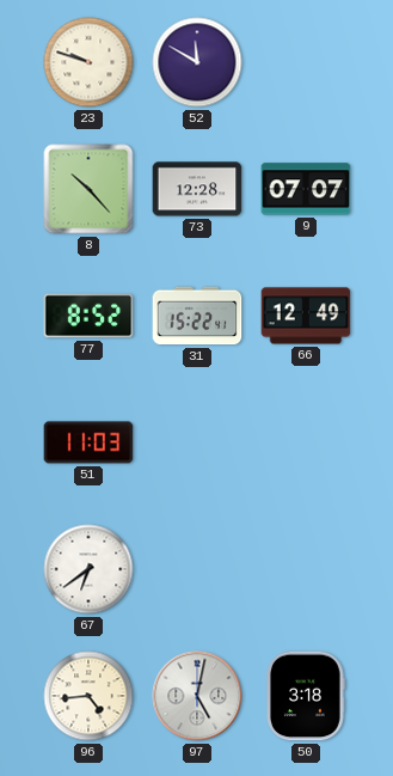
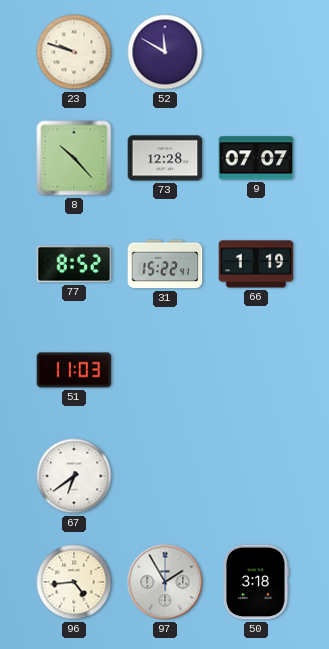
66: 12:49 -> 1:19
97: 5:02 -> 1:55
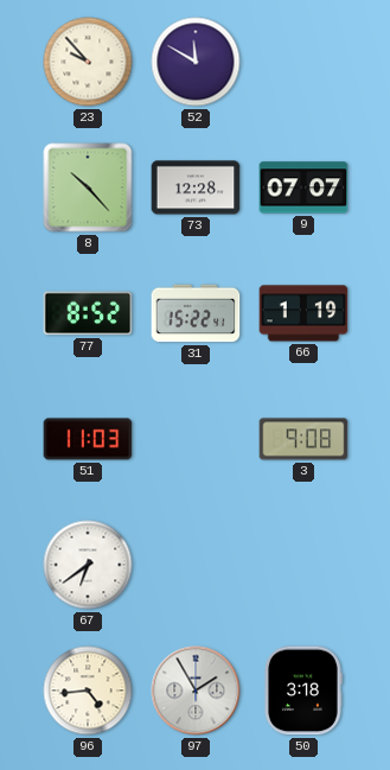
23: 9:48 -> 9:53
3: none -> 9:08
